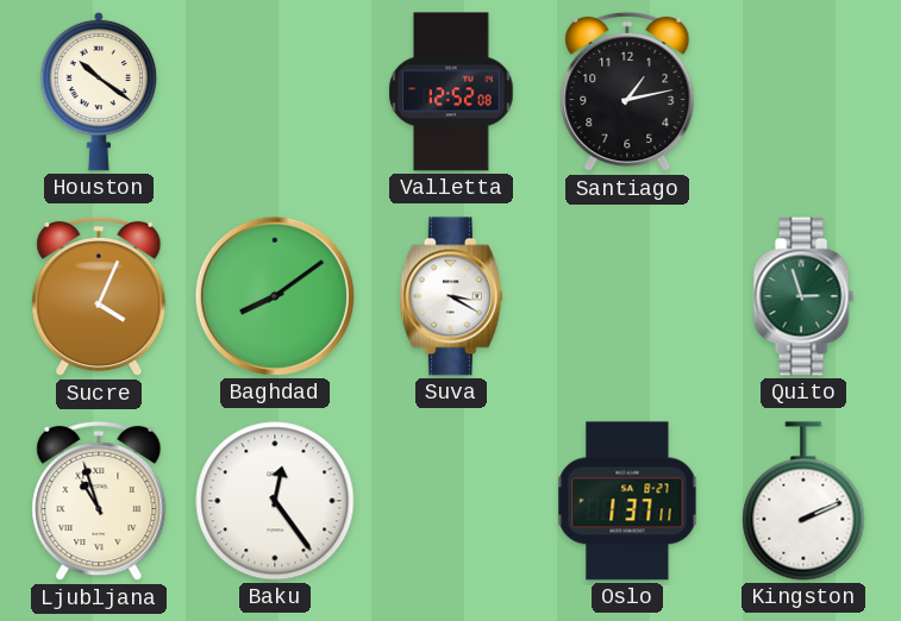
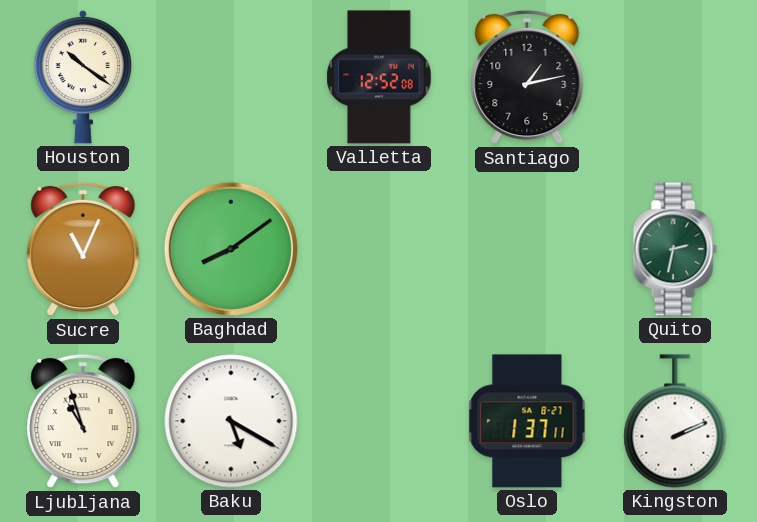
Sucre: 4:04 -> 11:04
Suva: 3:20 -> none
Quito: 2:57 -> 2:32
Baku: 12:24 -> 5:20
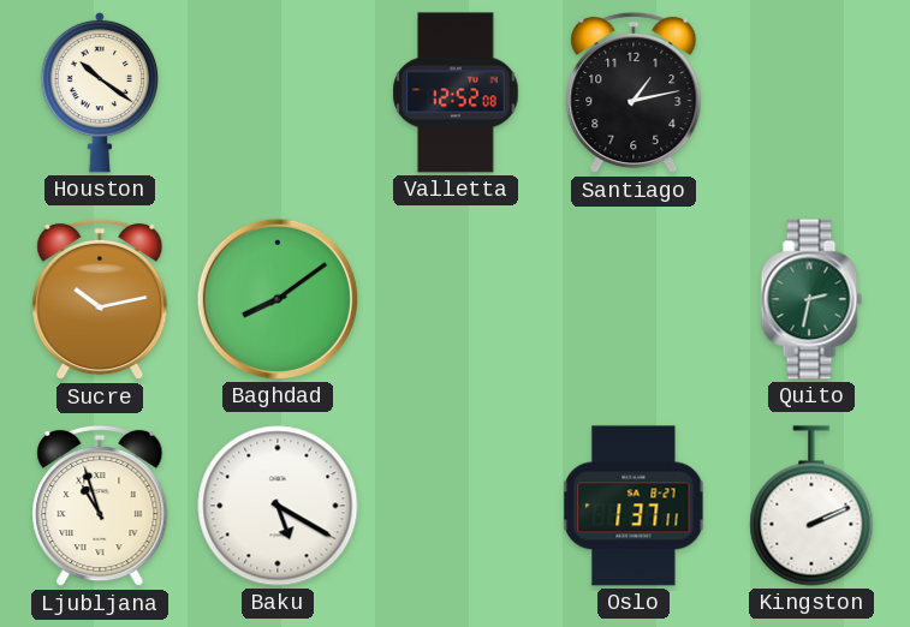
Sucre: 11:04 -> 10:13
